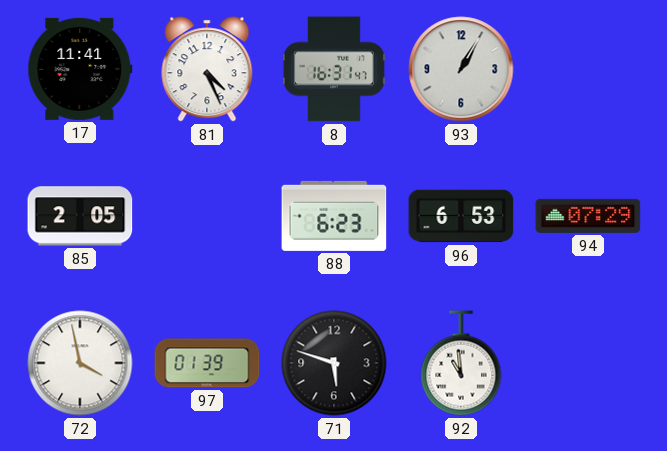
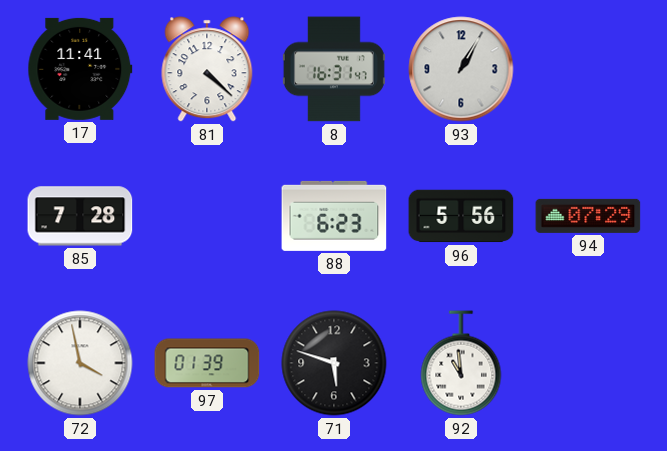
81: 4:26 -> 4:22
85: 2:05 -> 7:28
96: 6:53 -> 5:56
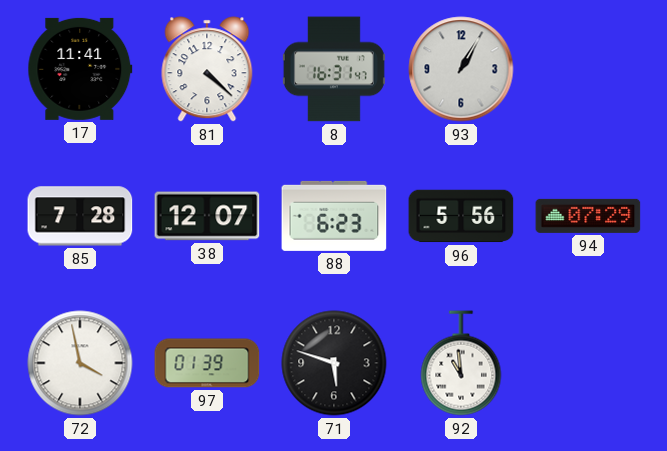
38: none -> 12:07
